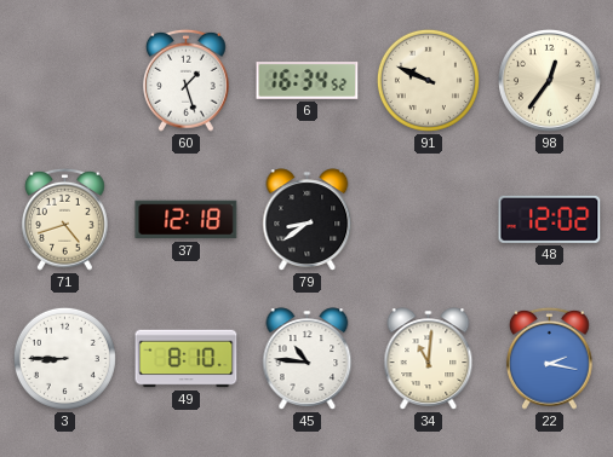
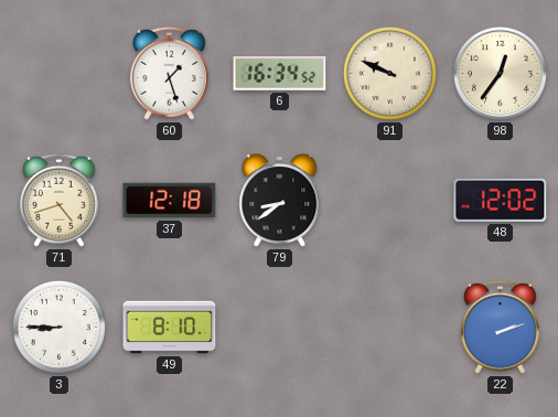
45: 10:46 -> none
34: 11:01 -> none
22: 2:17 -> 2:12
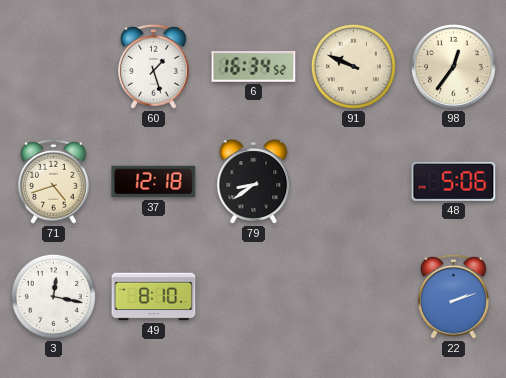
48: 12:02 -> 5:06
3: 8:45 -> 12:17
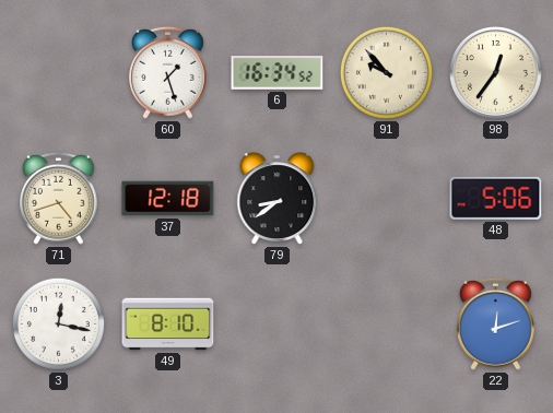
91: 9:49 -> 9:53
22: 2:12 -> 12:12
